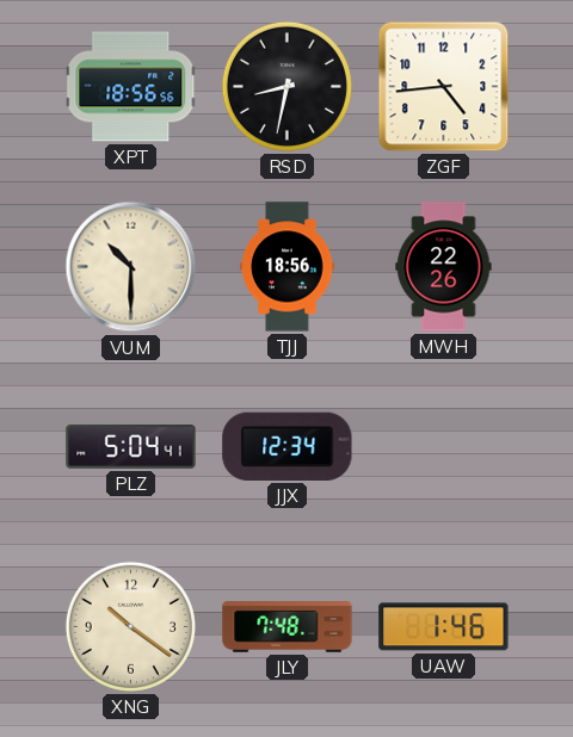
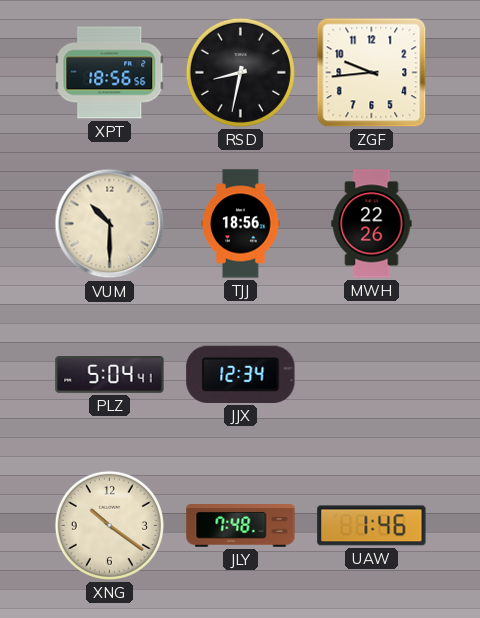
ZGF: 4:44 -> 9:44
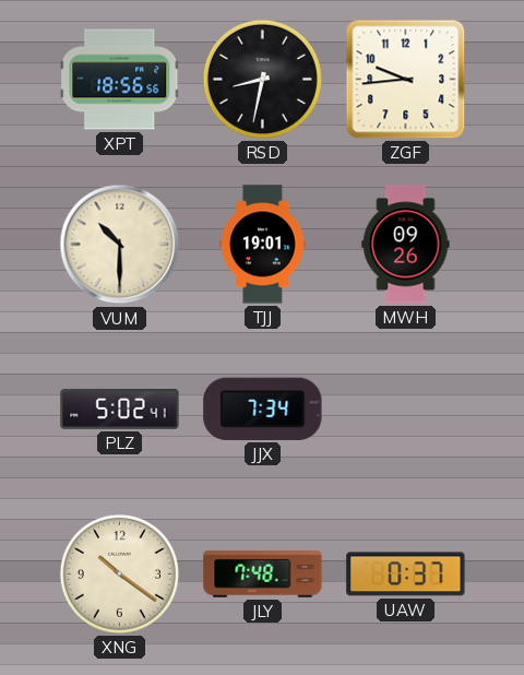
TJJ: 18:56 -> 19:01
MWH: 22:26 -> 09:26
PLZ: 5:04 -> 5:02
JJX: 12:34 -> 7:34
UAW: 1:46 -> 0:37
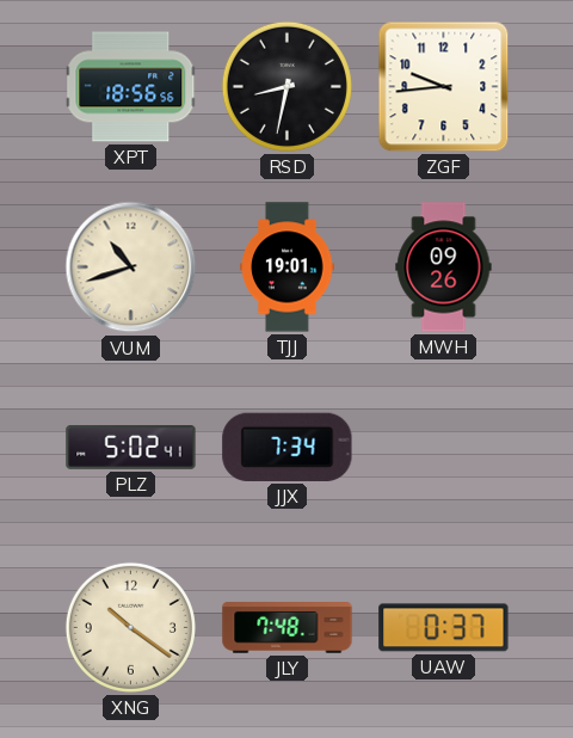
VUM: 10:30 -> 10:42
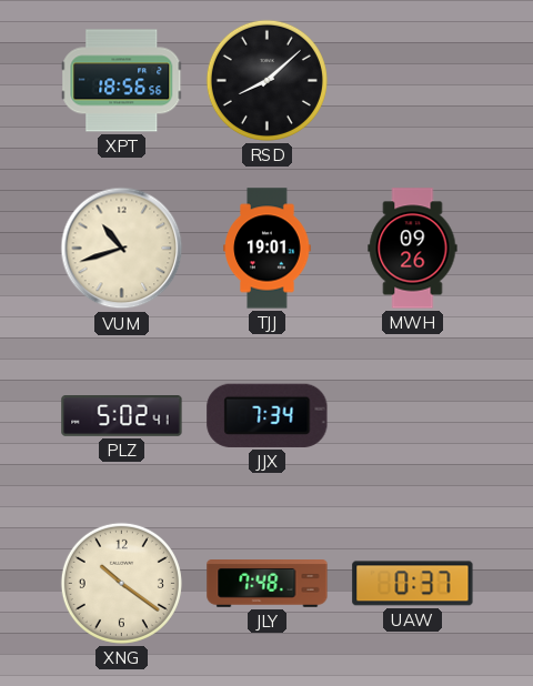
RSD: 8:32 -> 8:08
ZGF: 9:44 -> none
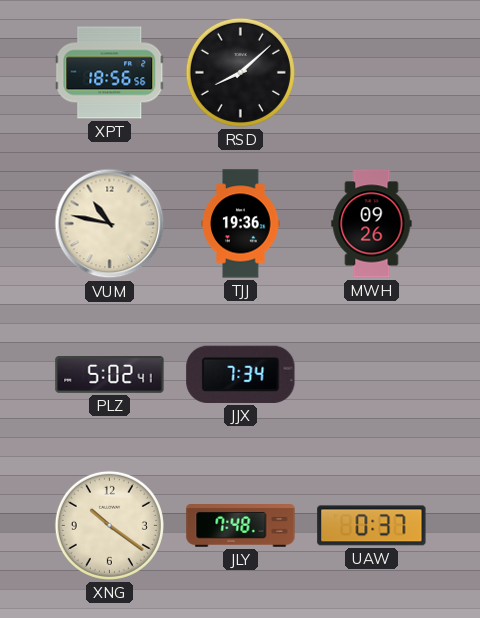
VUM: 10:42 -> 10:47
TJJ: 19:01 -> 19:36
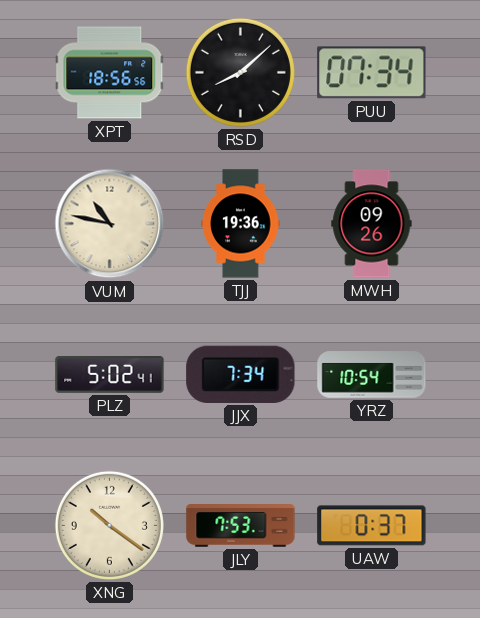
PUU: none -> 07:34
YRZ: none -> 10:54
JLY: 7:48 -> 7:53
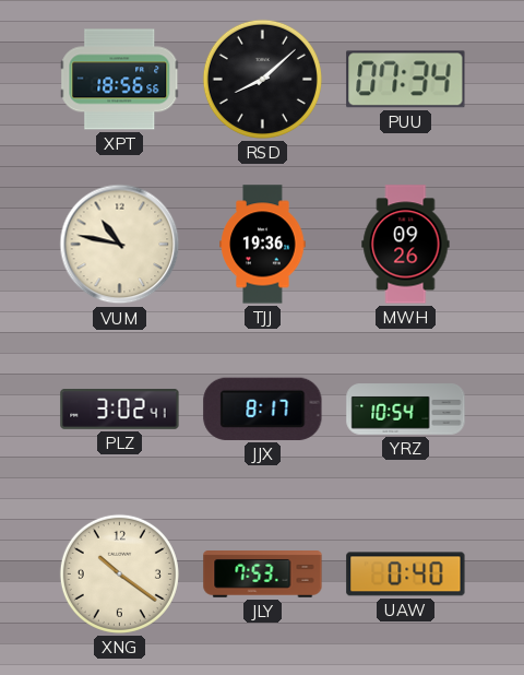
PLZ: 5:02 -> 3:02
JJX: 7:34 -> 8:17
UAW: 0:37 -> 0:40
